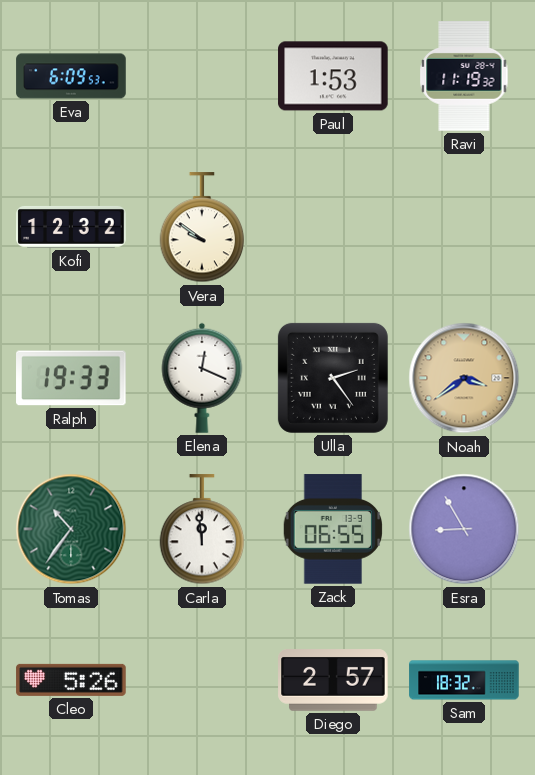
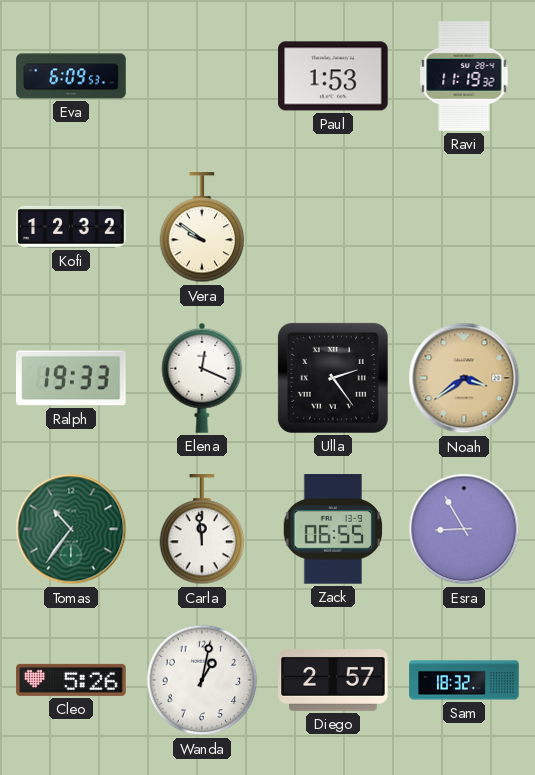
Wanda: none -> 1:02
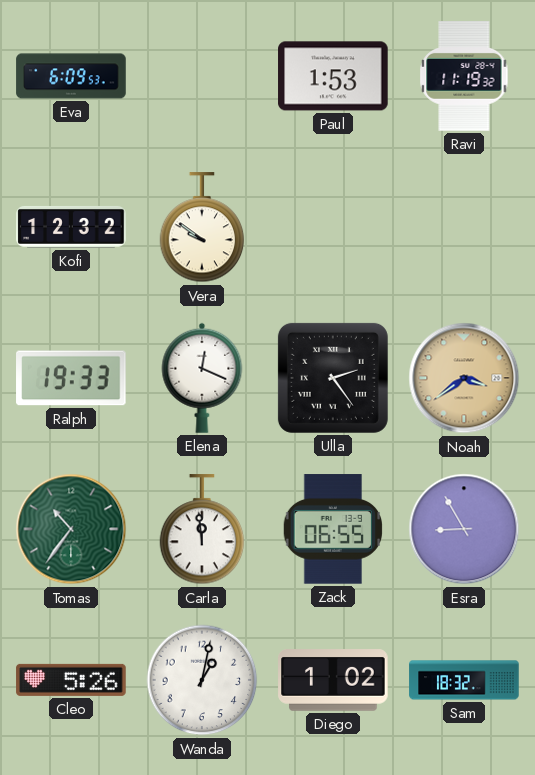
Diego: 2:57 -> 1:02
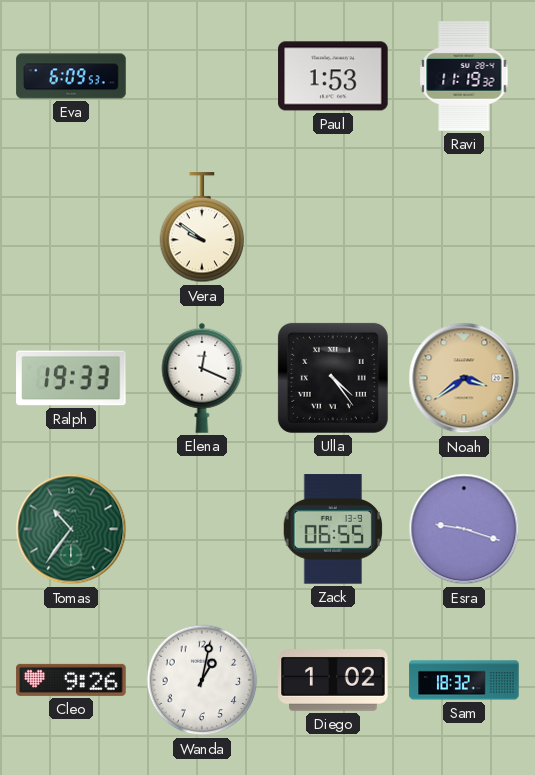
Kofi: 12:32 -> none
Ulla: 2:24 -> 4:24
Carla: 11:59 -> none
Esra: 8:55 -> 9:18
Cleo: 5:26 -> 9:26
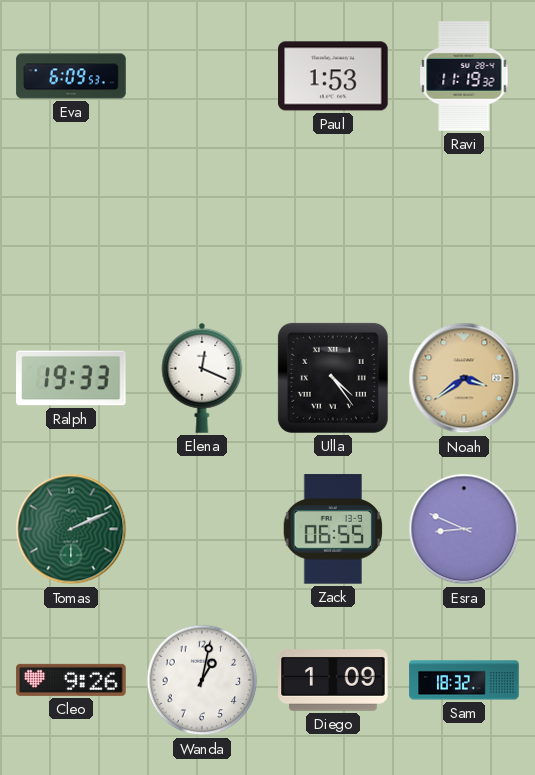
Vera: 9:51 -> none
Tomas: 10:36 -> 2:11
Esra: 9:18 -> 8:49
Diego: 1:02 -> 1:09
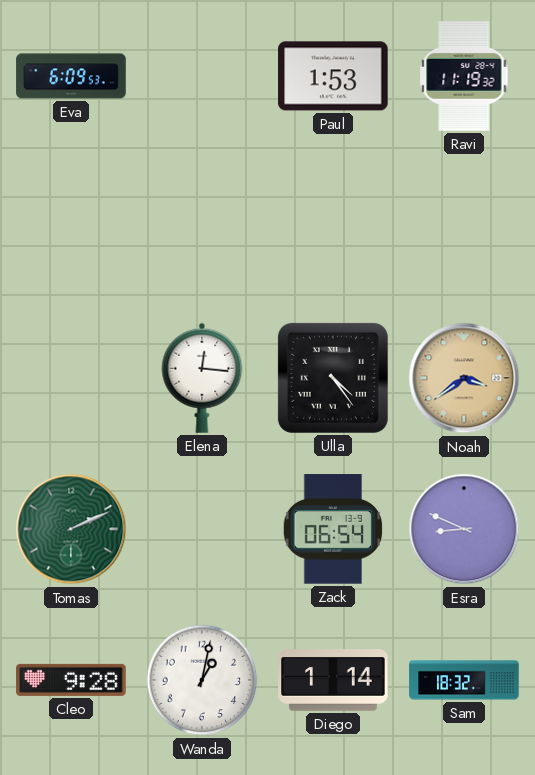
Ralph: 19:33 -> none
Elena: 12:19 -> 12:16
Zack: 06:55 -> 06:54
Cleo: 9:26 -> 9:28
Diego: 1:09 -> 1:14
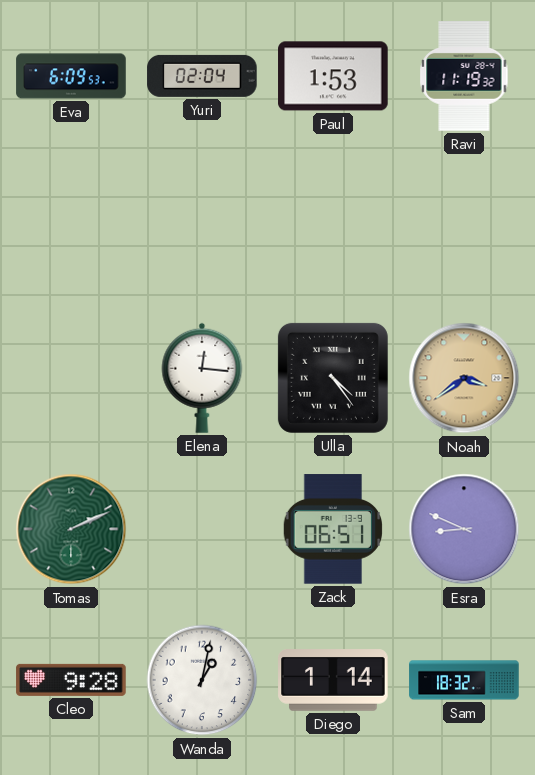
Yuri: none -> 02:04
Zack: 06:54 -> 06:51
